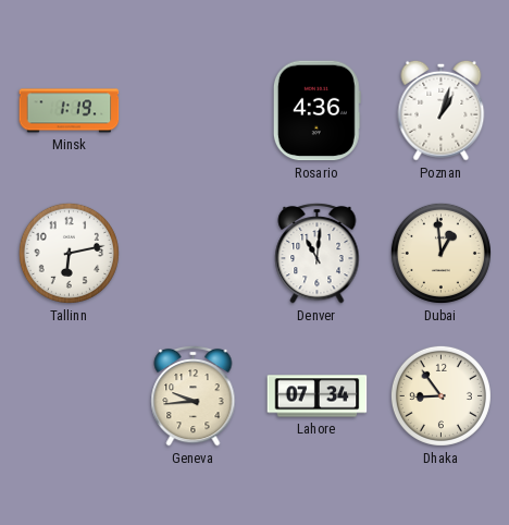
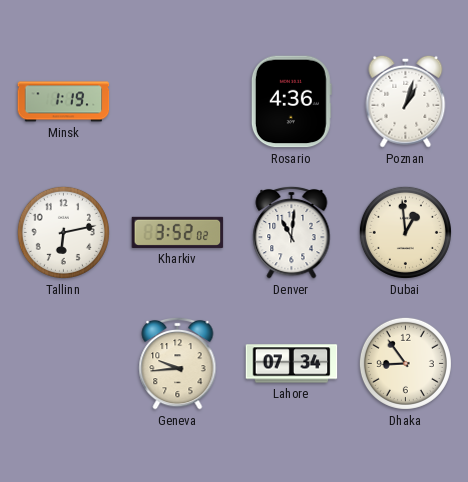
Kharkiv: none -> 3:52
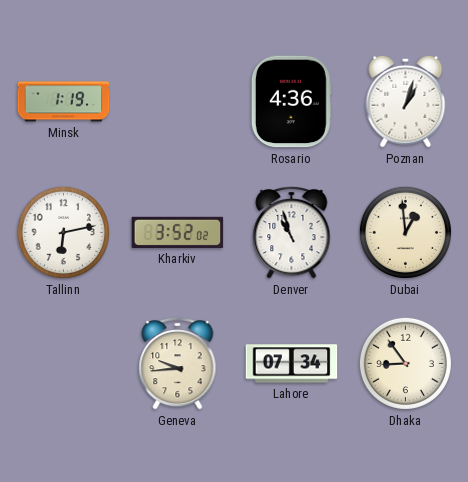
Denver: 11:01 -> 10:57
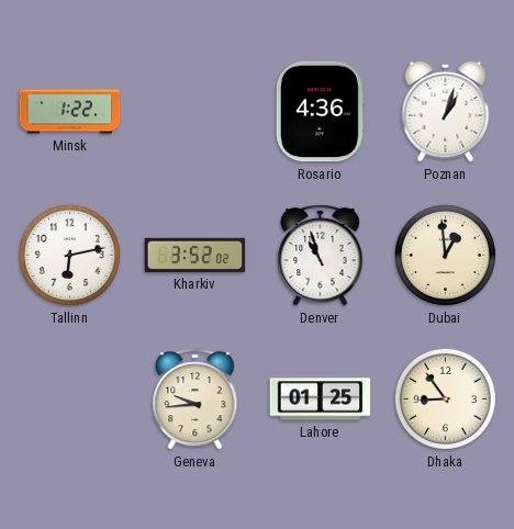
Minsk: 1:19 -> 1:22
Lahore: 07:34 -> 01:25
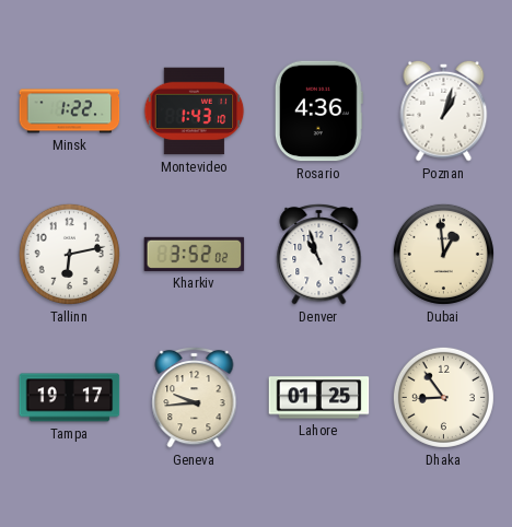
Montevideo: none -> 1:43
Tampa: none -> 19:17
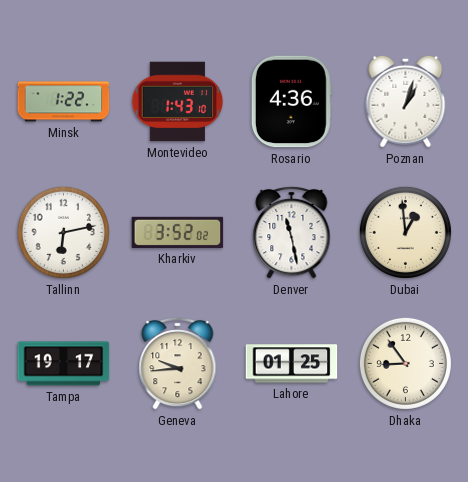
Denver: 10:57 -> 11:28
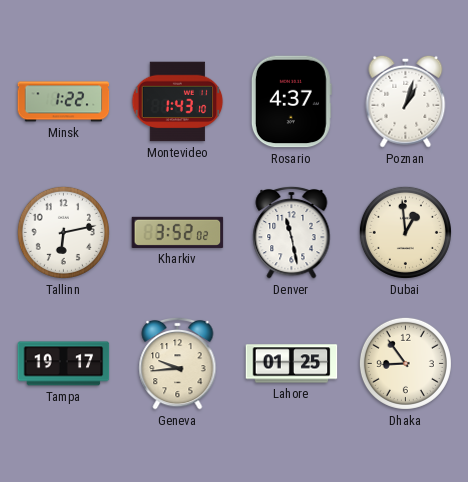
Rosario: 4:36 -> 4:37
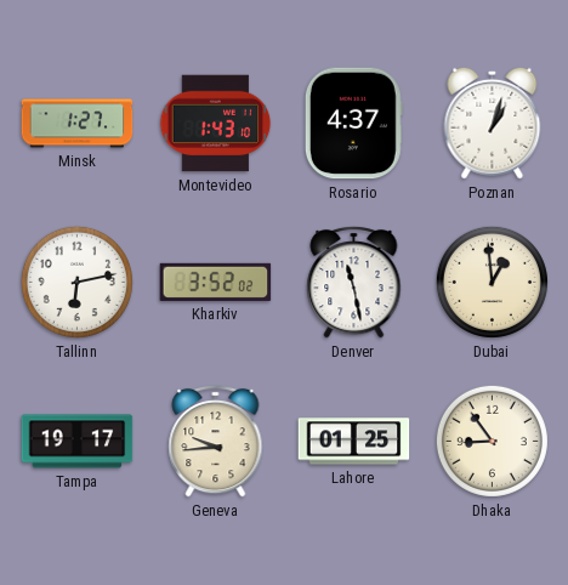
Minsk: 1:22 -> 1:27
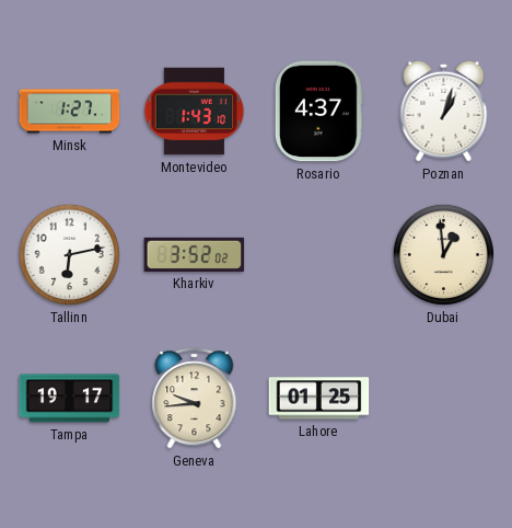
Denver: 11:28 -> none
Dhaka: 8:54 -> none
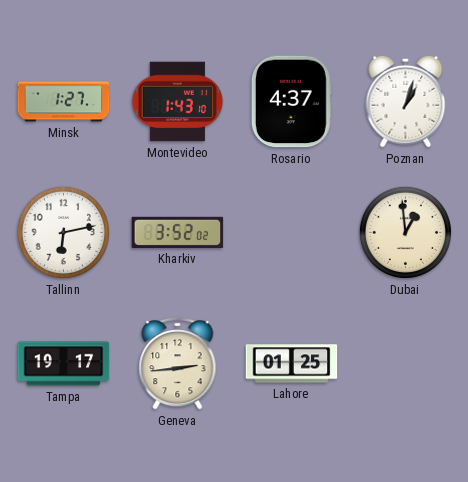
Geneva: 9:44 -> 2:44
